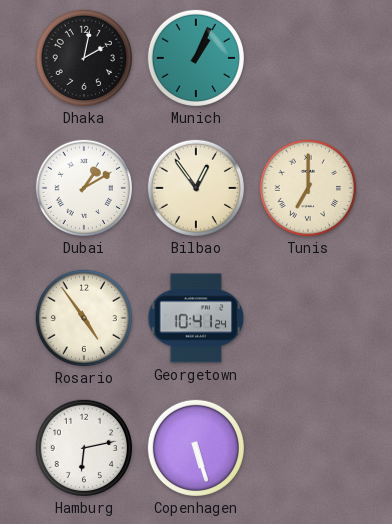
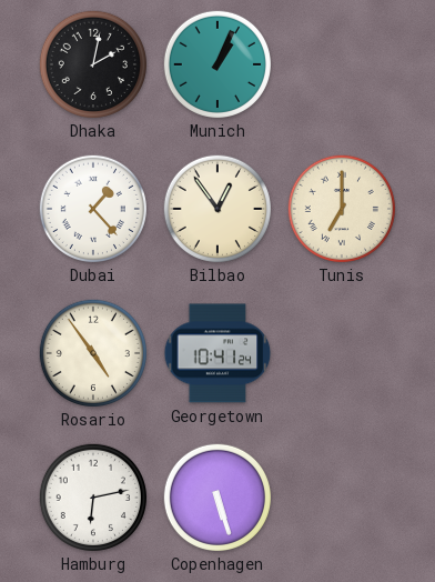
Dubai: 1:10 -> 1:23
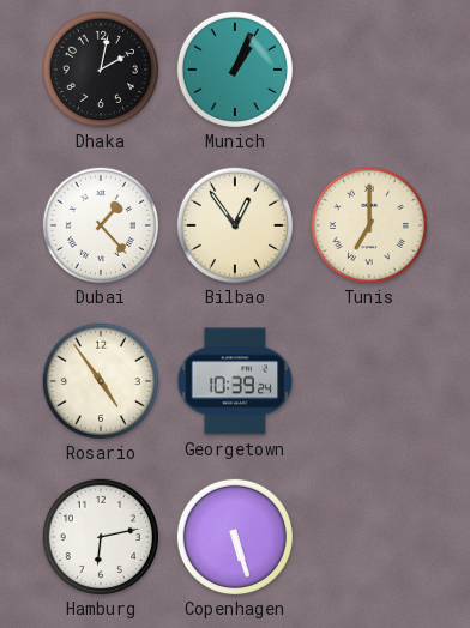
Georgetown: 10:41 -> 10:39
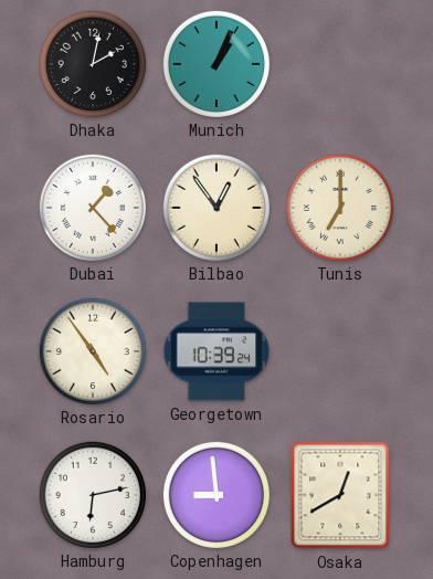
Copenhagen: 5:27 -> 8:59
Osaka: none -> 12:40
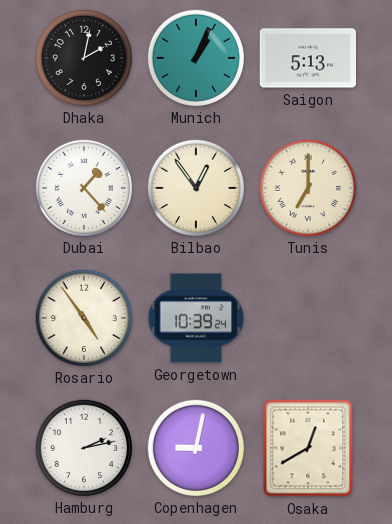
Saigon: none -> 5:13
Hamburg: 6:13 -> 2:13
Copenhagen: 8:59 -> 9:02
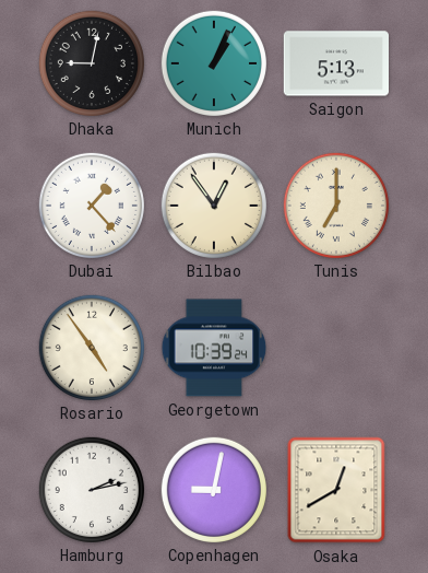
Dhaka: 2:02 -> 9:02
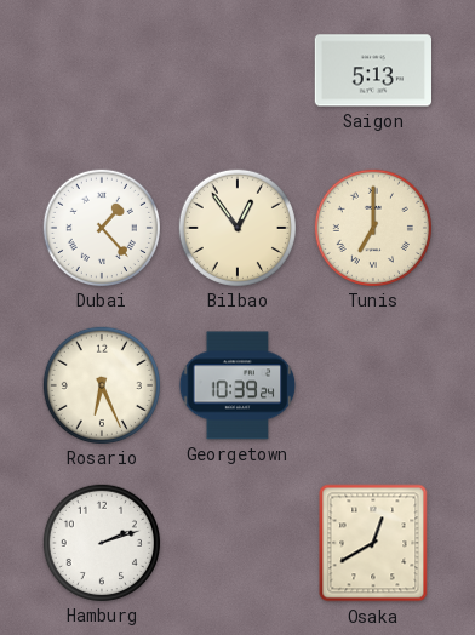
Dhaka: 9:02 -> none
Munich: 1:04 -> none
Rosario: 4:54 -> 6:26
Hamburg: 2:13 -> 2:12
Copenhagen: 9:02 -> none
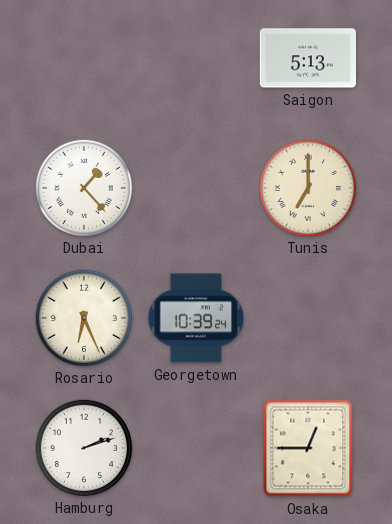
Bilbao: 12:54 -> none
Osaka: 12:40 -> 12:45
